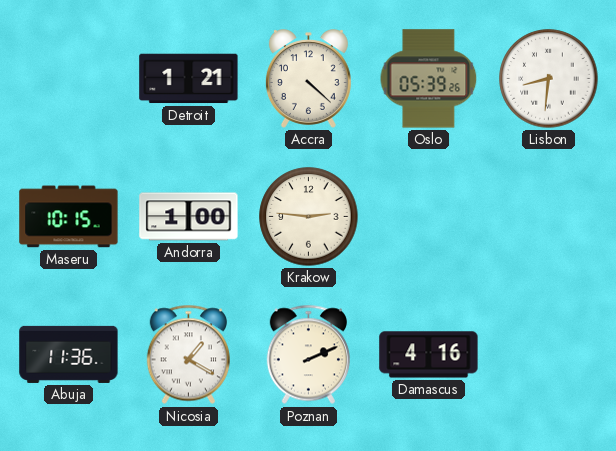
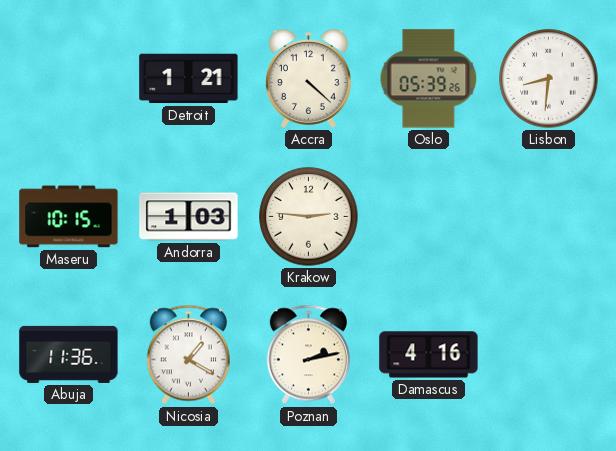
Andorra: 1:00 -> 1:03
Poznan: 2:11 -> 2:13
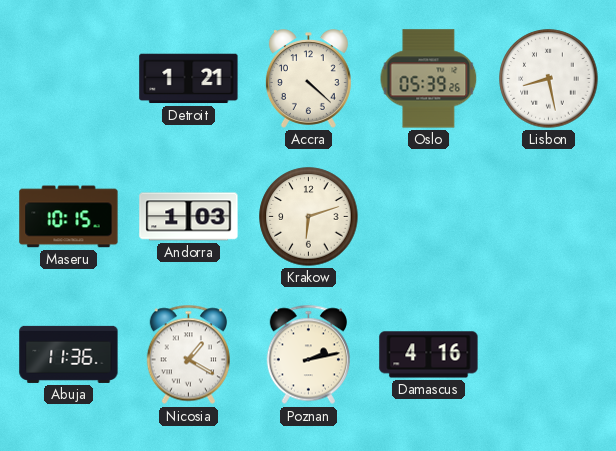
Lisbon: 8:31 -> 8:28
Krakow: 2:46 -> 6:12
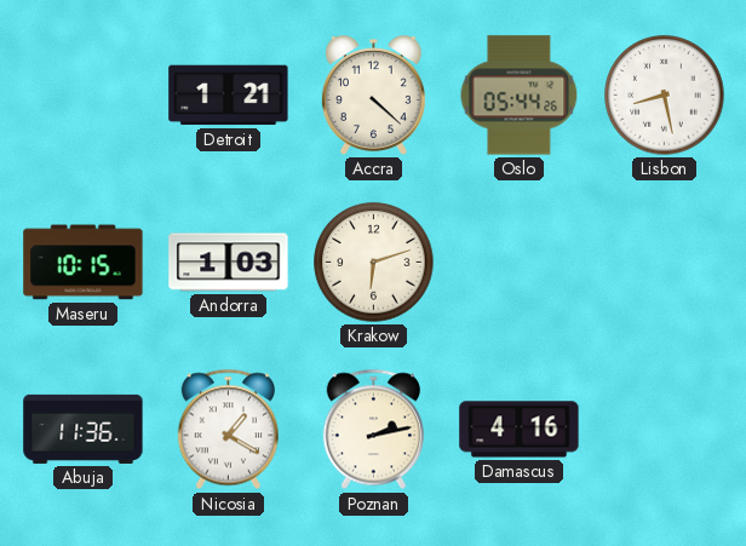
Oslo: 05:39 -> 05:44
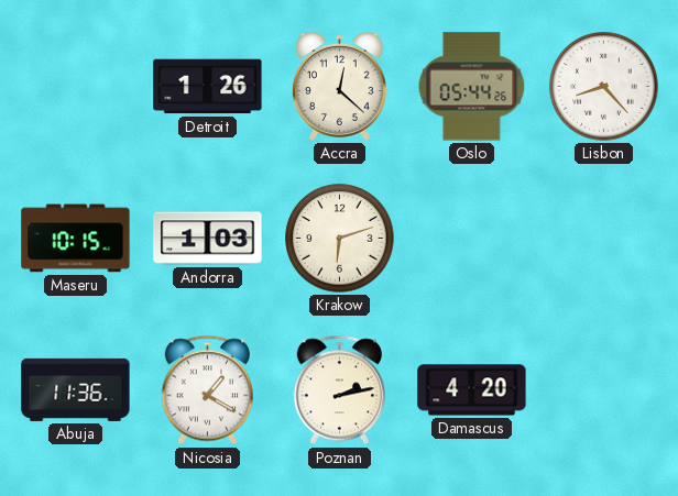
Detroit: 1:21 -> 1:26
Accra: 4:22 -> 12:22
Lisbon: 8:28 -> 8:23
Damascus: 4:16 -> 4:20
